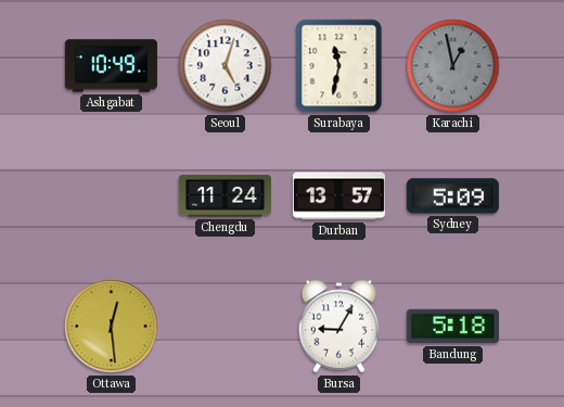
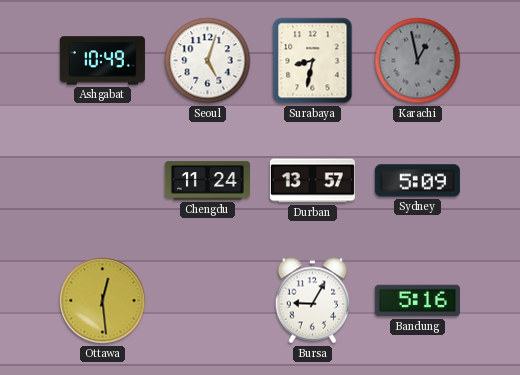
Surabaya: 11:32 -> 8:32
Bandung: 5:18 -> 5:16
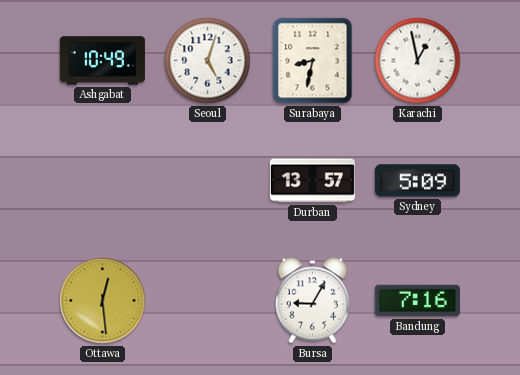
Karachi dial: grey -> white
Chengdu: 11:24 -> none
Bandung: 5:16 -> 7:16
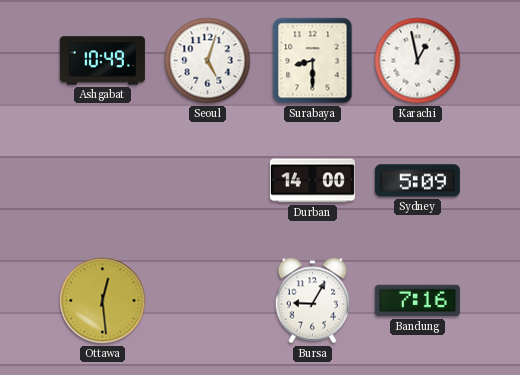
Surabaya: 8:32 -> 8:30
Durban: 13:57 -> 14:00
